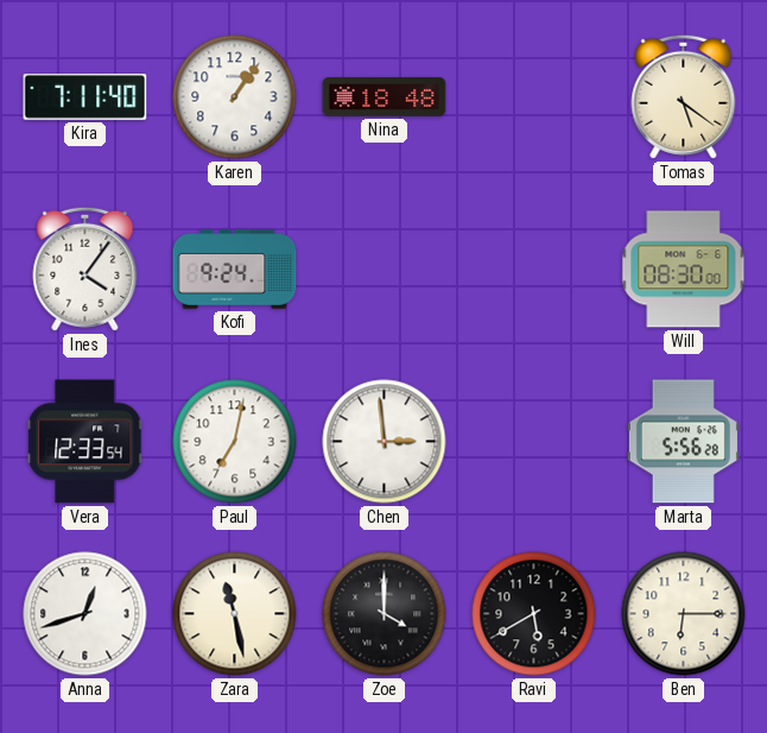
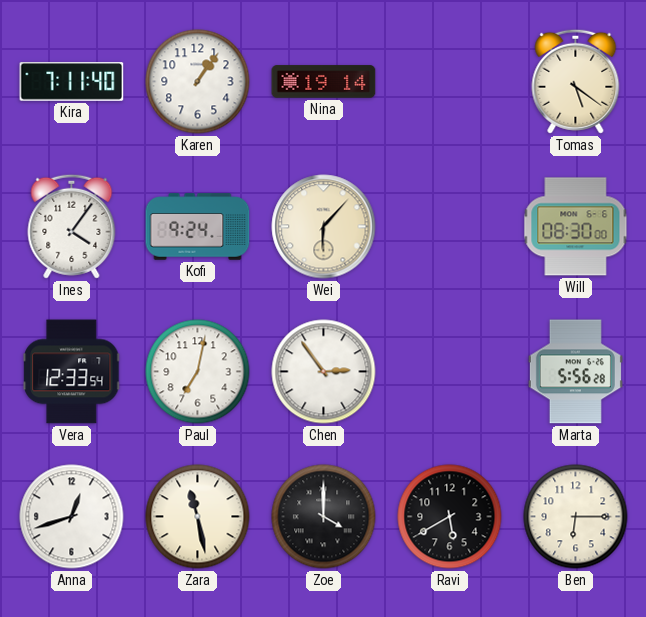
Nina: 18:48 -> 19:14
Wei: none -> 6:07
Chen: 2:59 -> 2:54
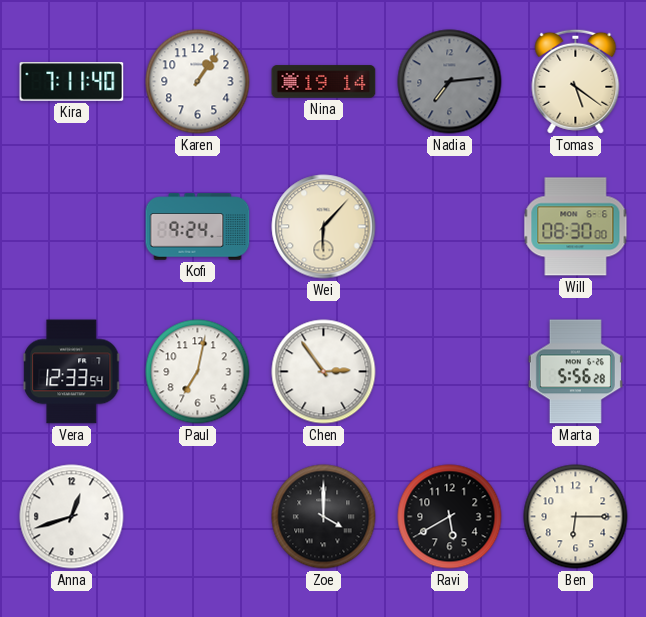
Nadia: none -> 7:14
Ines: 4:06 -> none
Zara: 11:28 -> none
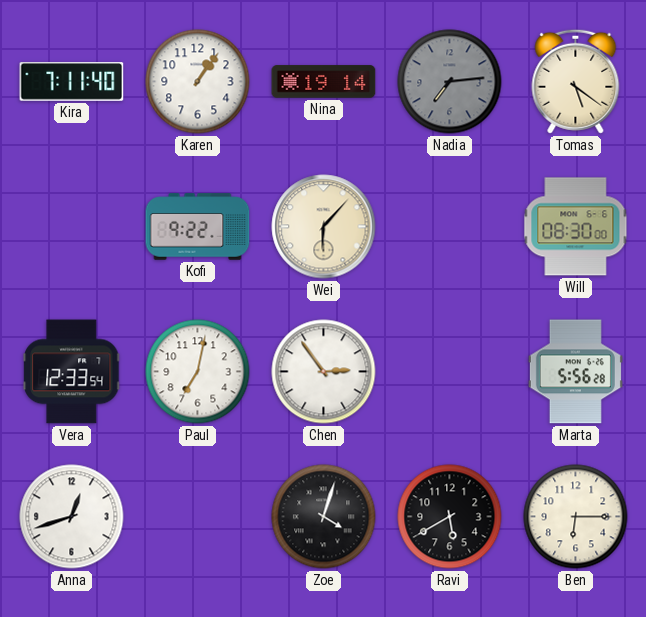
Kofi: 9:24 -> 9:22
Zoe: 4:00 -> 4:03
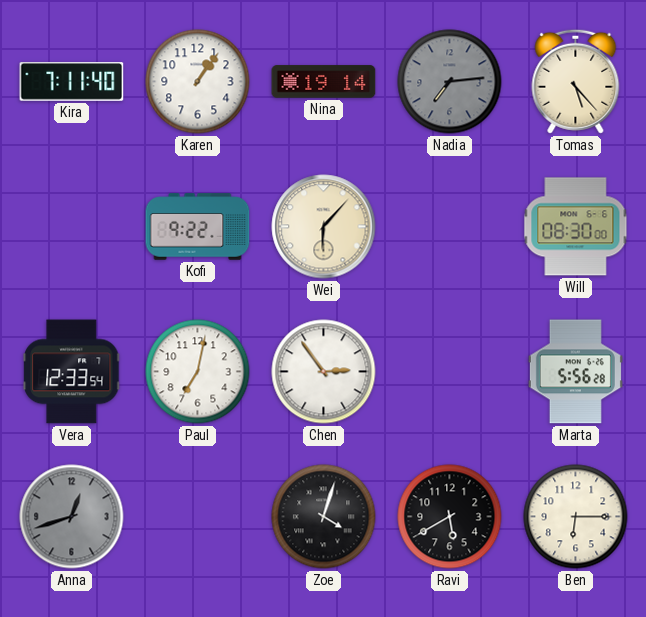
Tomas: 5:21 -> 5:23
Anna dial: white -> grey
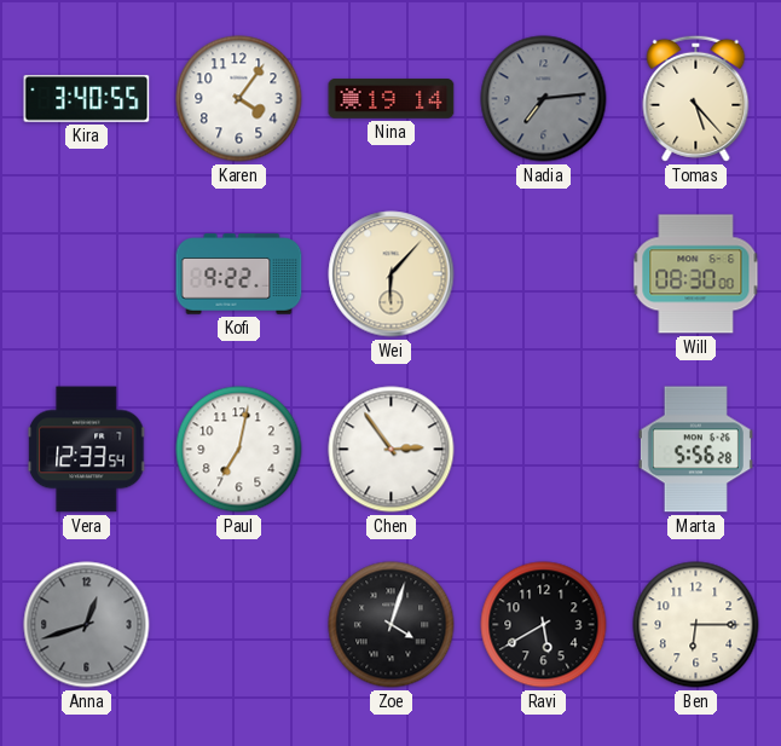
Kira: 7:11 -> 3:40
Karen: 1:06 -> 4:06
